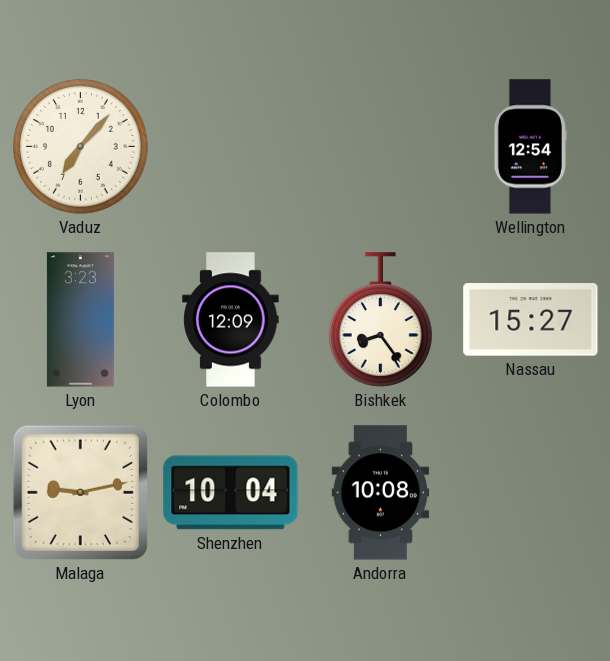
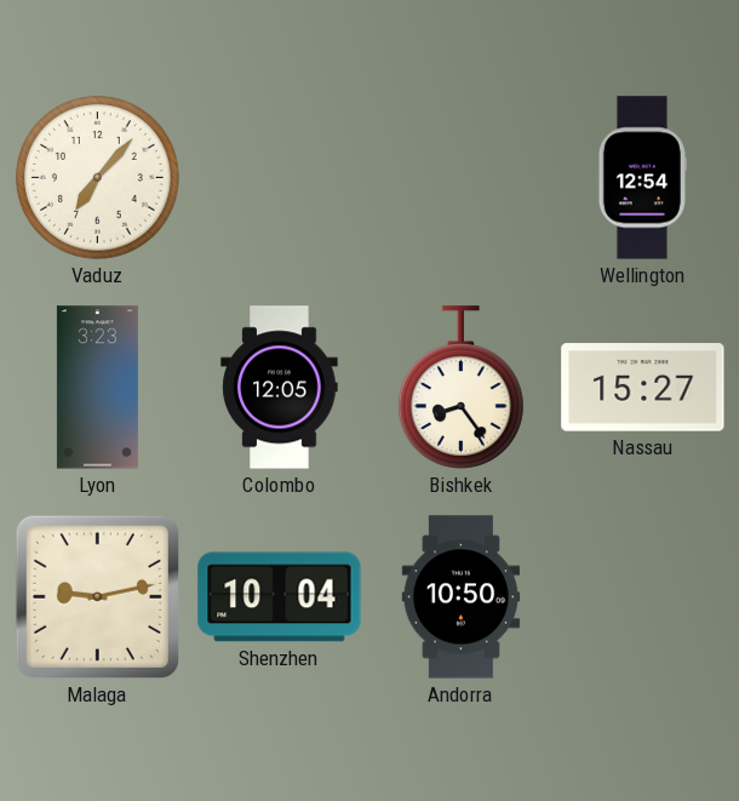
Colombo: 12:09 -> 12:05
Andorra: 10:08 -> 10:50
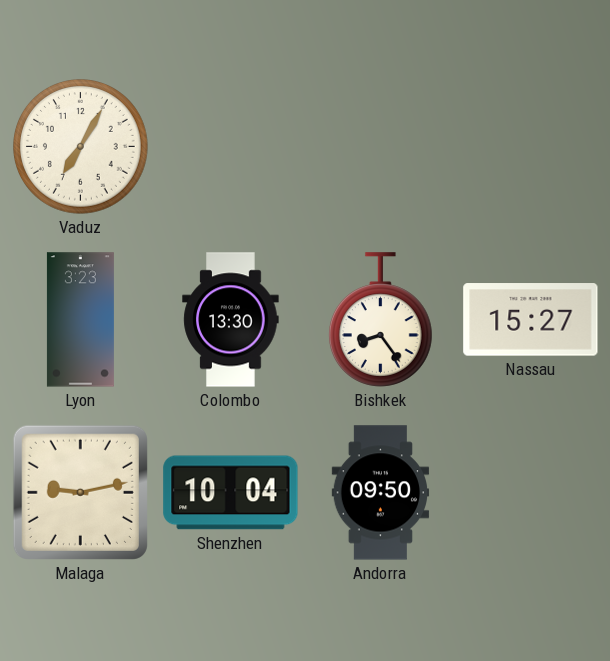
Vaduz: 7:07 -> 7:05
Wellington: 12:54 -> none
Colombo: 12:05 -> 13:30
Andorra: 10:50 -> 09:50
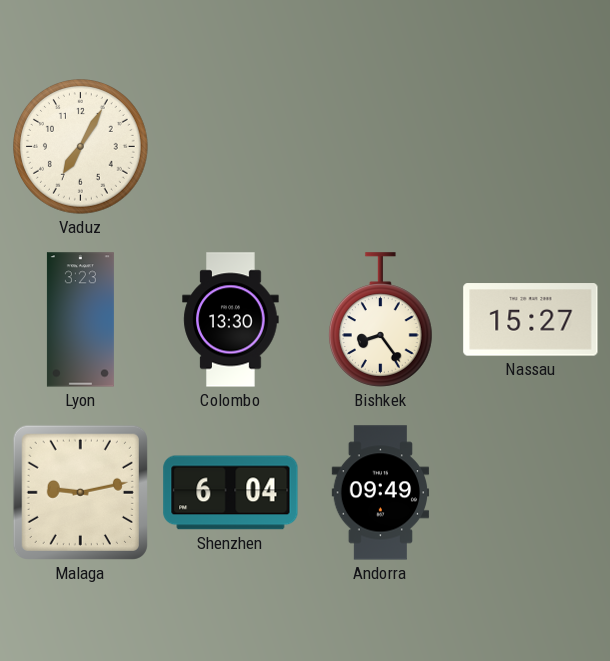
Shenzhen: 10:04 -> 6:04
Andorra: 09:50 -> 09:49
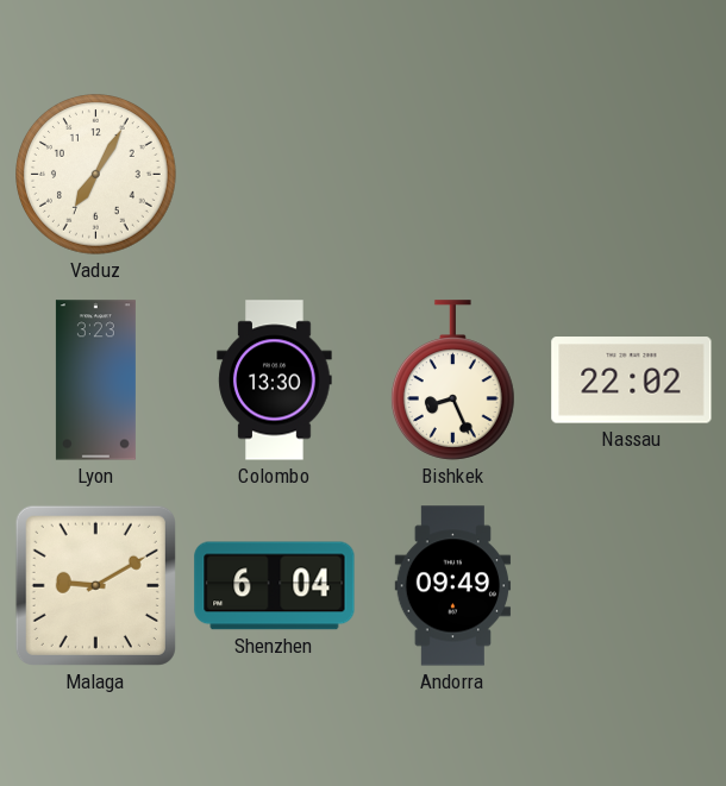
Bishkek: 8:24 -> 8:26
Nassau: 15:27 -> 22:02
Malaga: 9:13 -> 9:10
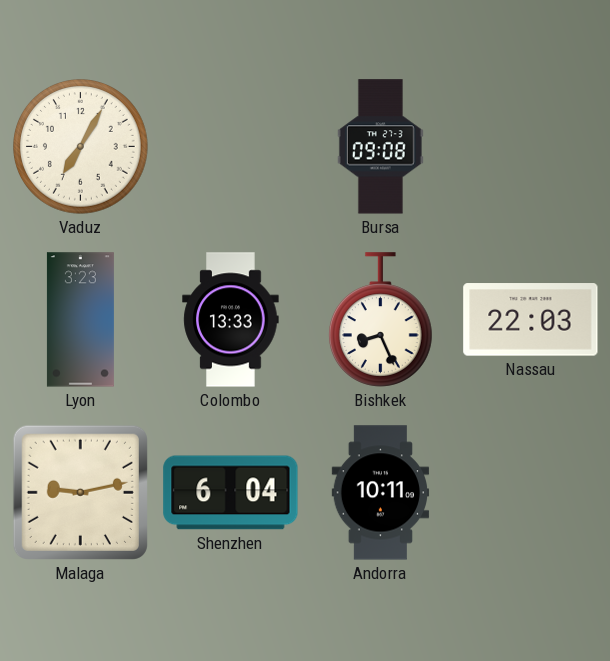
Bursa: none -> 09:08
Colombo: 13:30 -> 13:33
Nassau: 22:02 -> 22:03
Malaga: 9:10 -> 9:13
Andorra: 09:49 -> 10:11
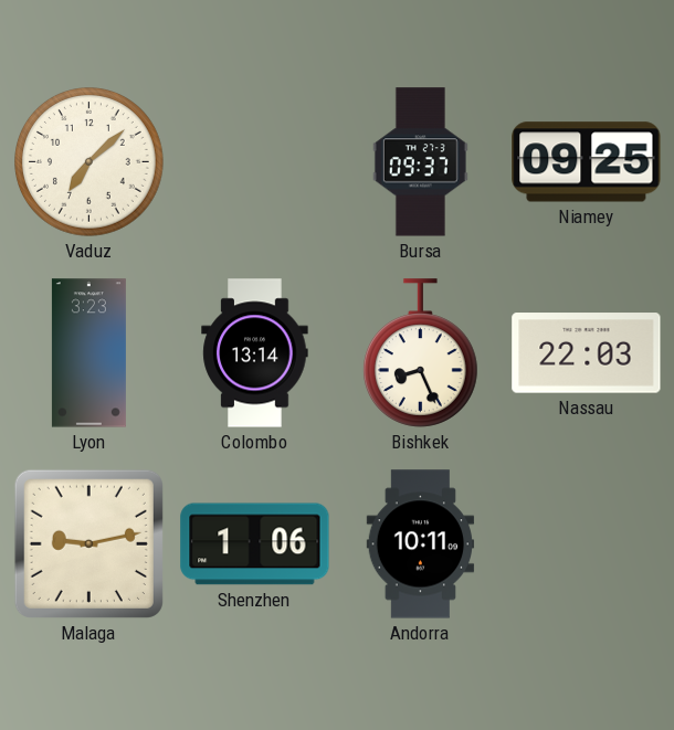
Vaduz: 7:05 -> 7:08
Bursa: 09:08 -> 09:37
Niamey: none -> 09:25
Colombo: 13:33 -> 13:14
Shenzhen: 6:04 -> 1:06
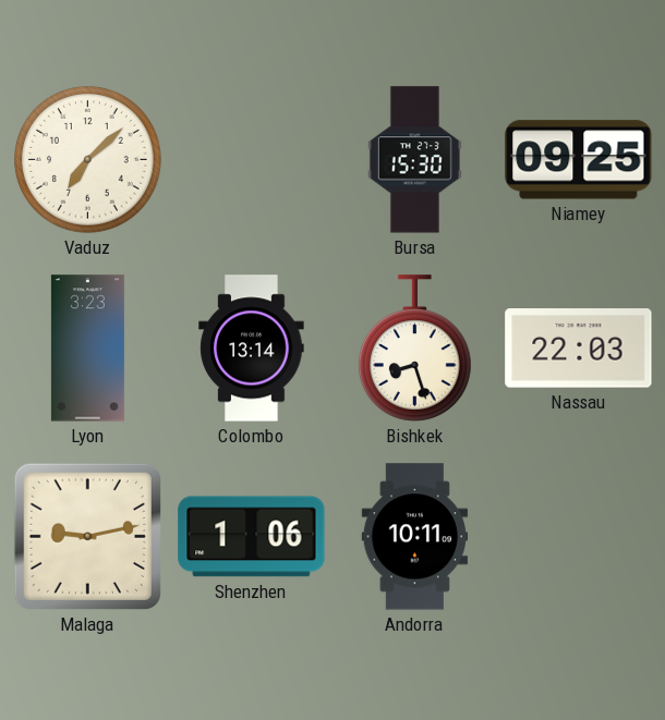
Bursa: 09:37 -> 15:30
Bishkek: 8:26 -> 8:27
